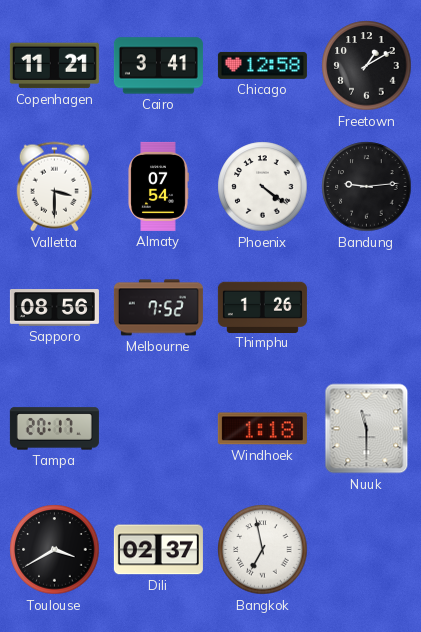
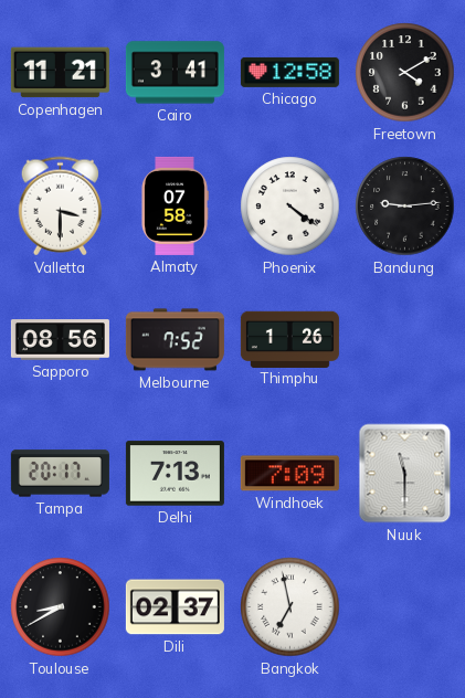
Freetown: 1:10 -> 4:10
Almaty: 07:54 -> 07:58
Delhi: none -> 7:13
Windhoek: 1:18 -> 7:09
Toulouse: 3:40 -> 8:40
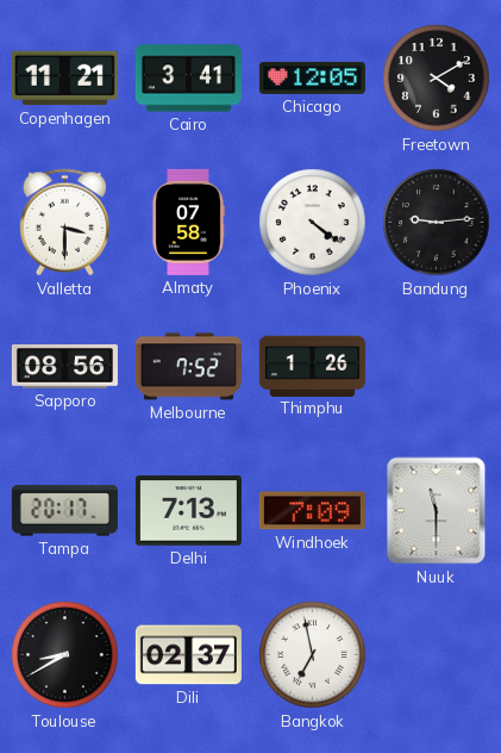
Chicago: 12:58 -> 12:05
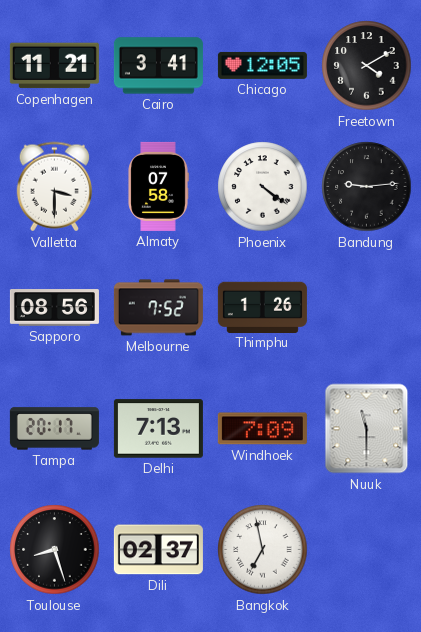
Toulouse: 8:40 -> 8:27
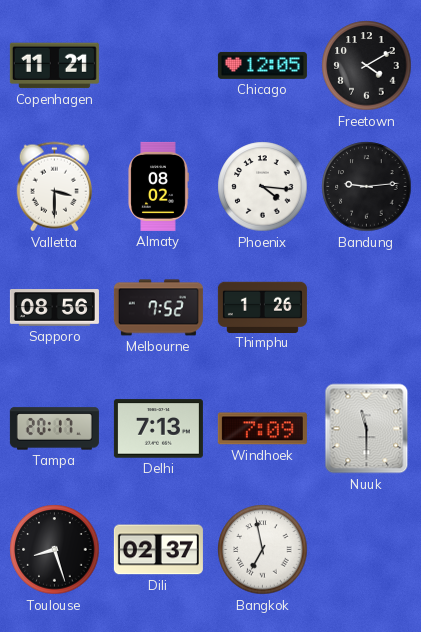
Cairo: 3:41 -> none
Almaty: 07:58 -> 08:02
Phoenix: 4:21 -> 4:16
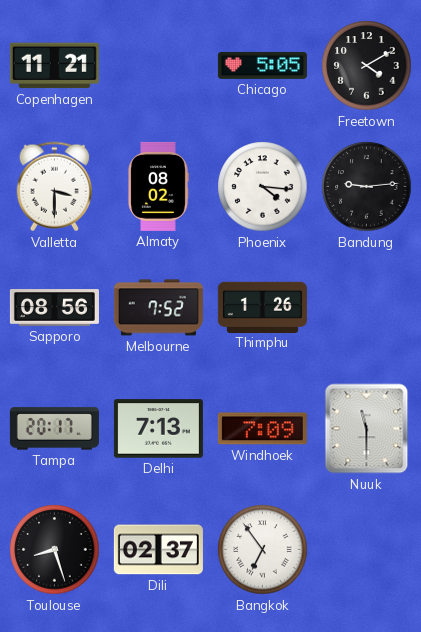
Chicago: 12:05 -> 5:05
Bangkok: 6:58 -> 6:54
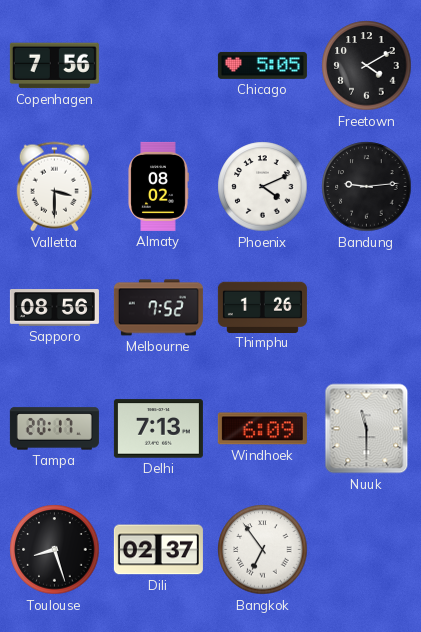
Copenhagen: 11:21 -> 7:56
Phoenix: 4:16 -> 4:11
Windhoek: 7:09 -> 6:09
